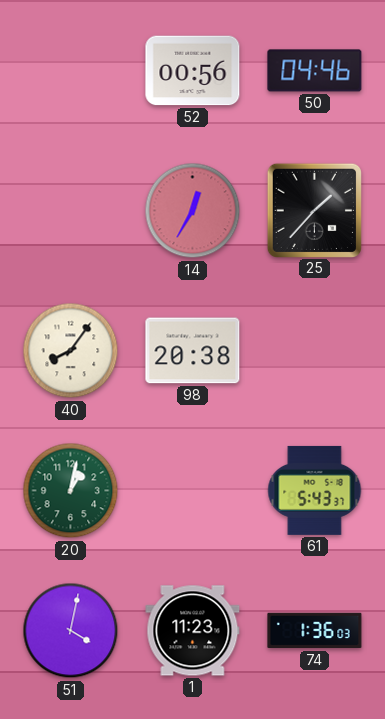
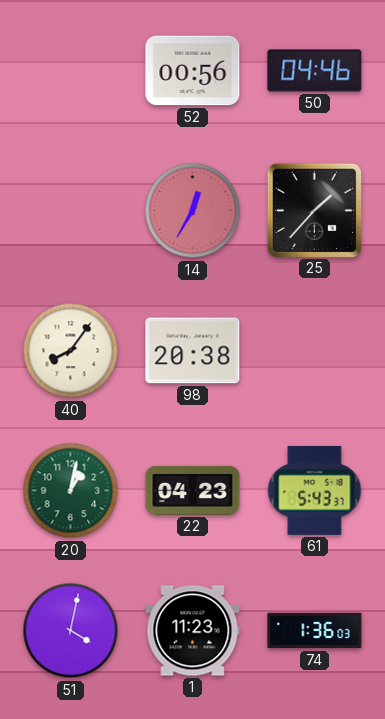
22: none -> 04:23
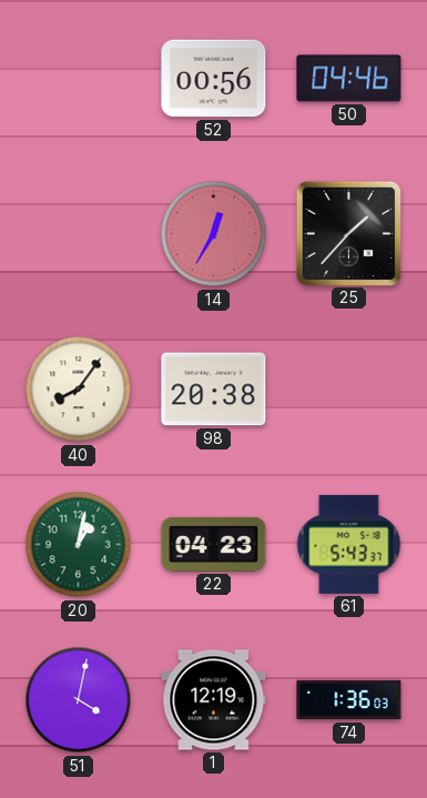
1: 11:23 -> 12:19
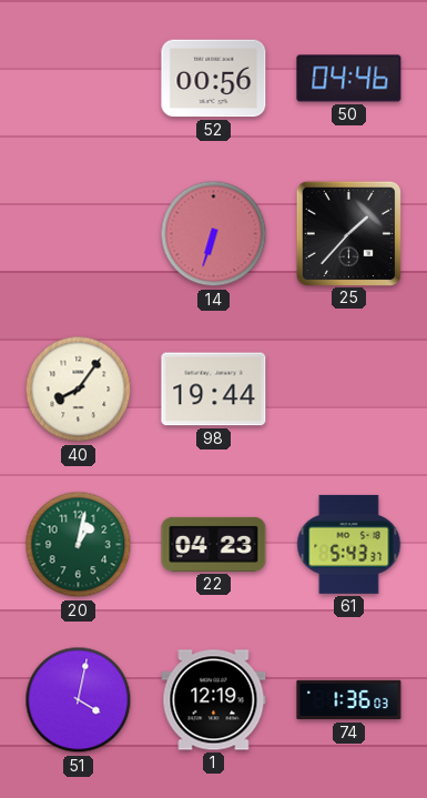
14: 12:35 -> 6:33
98: 20:38 -> 19:44
